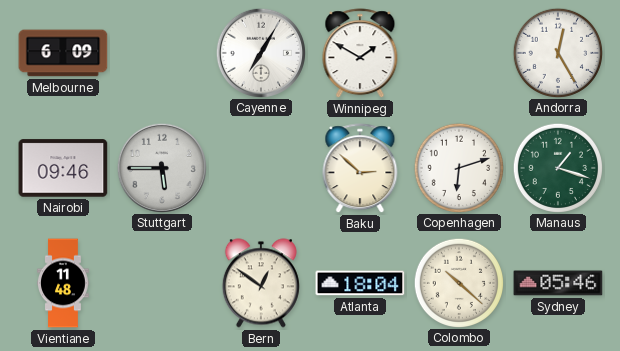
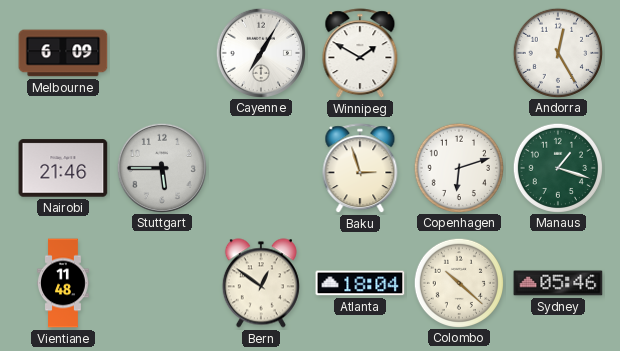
Nairobi: 09:46 -> 21:46
Baku: 2:52 -> 2:57
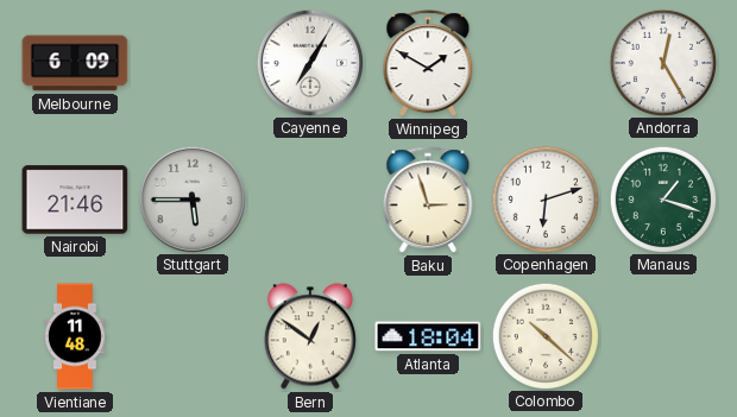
Sydney: 05:46 -> none
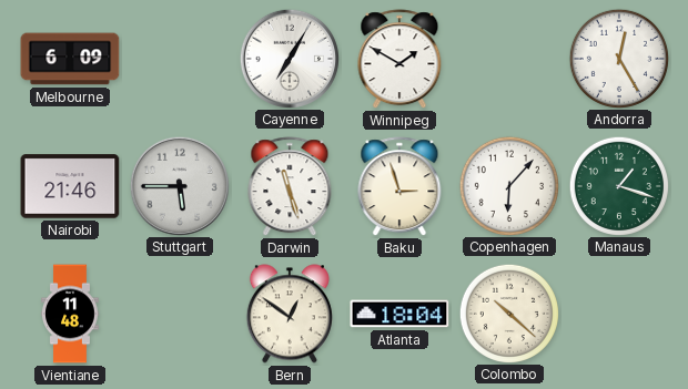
Darwin: none -> 11:27
Copenhagen: 6:12 -> 6:07
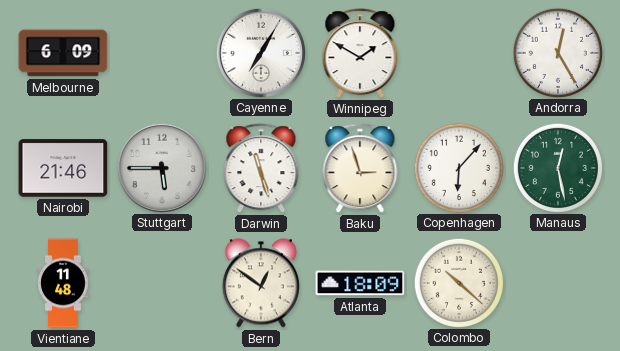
Manaus: 1:18 -> 12:28
Atlanta: 18:04 -> 18:09
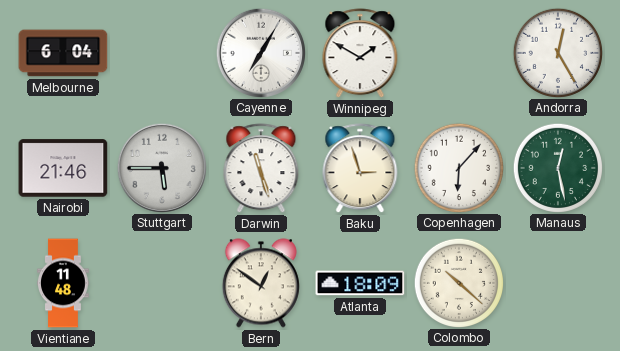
Melbourne: 6:09 -> 6:04
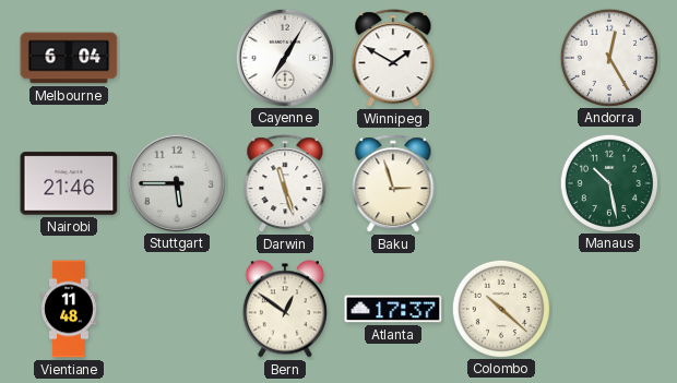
Copenhagen: 6:07 -> none
Manaus: 12:28 -> 10:28
Atlanta: 18:09 -> 17:37
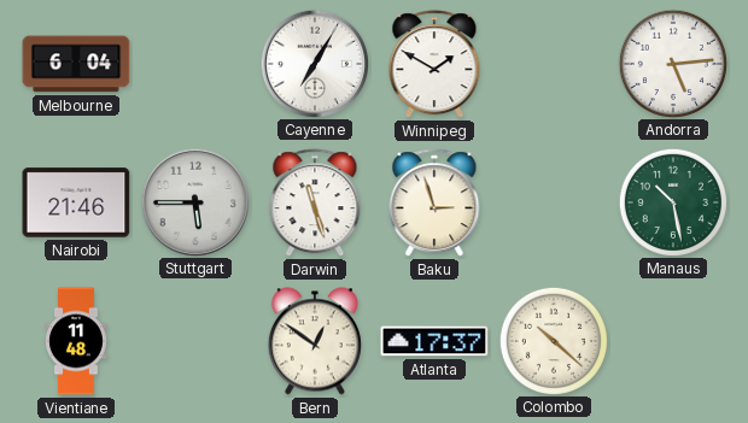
Andorra: 12:25 -> 5:14
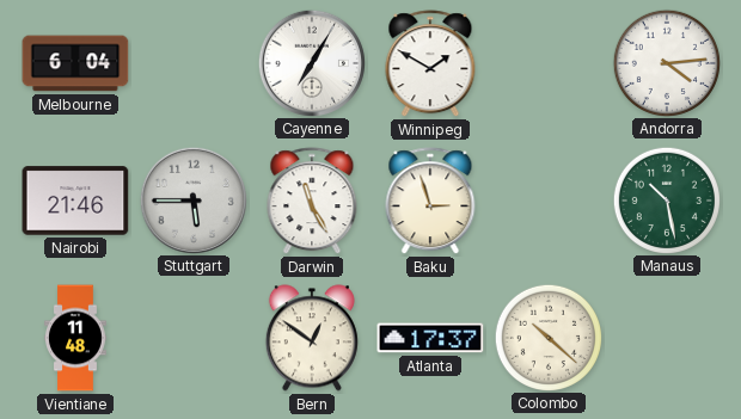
Andorra: 5:14 -> 4:14
Darwin: 11:27 -> 11:25
